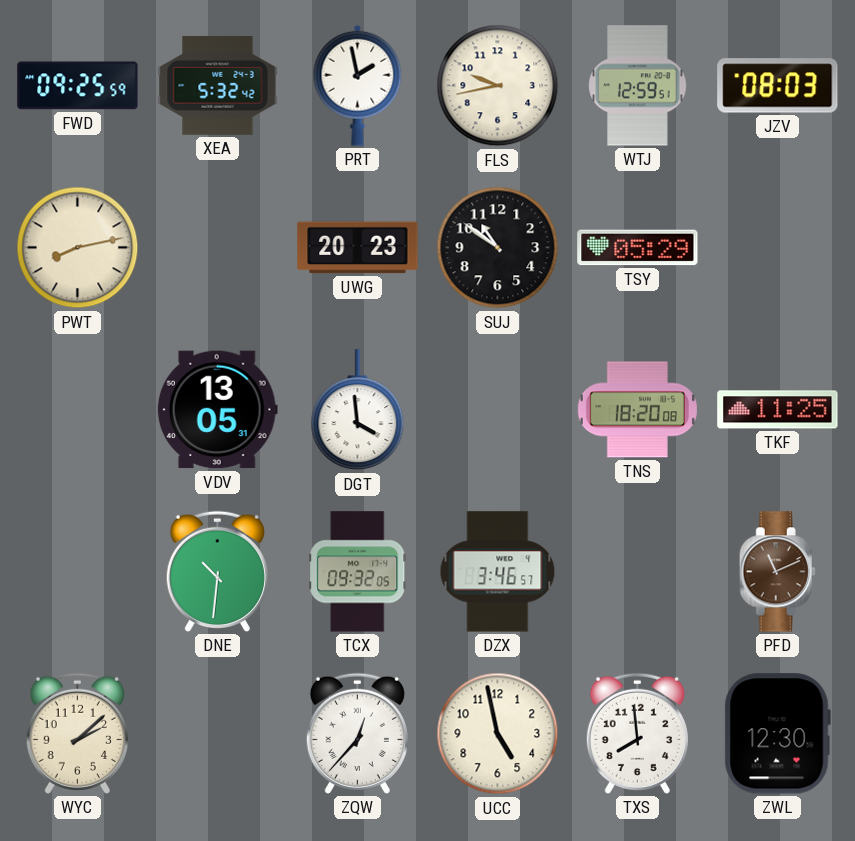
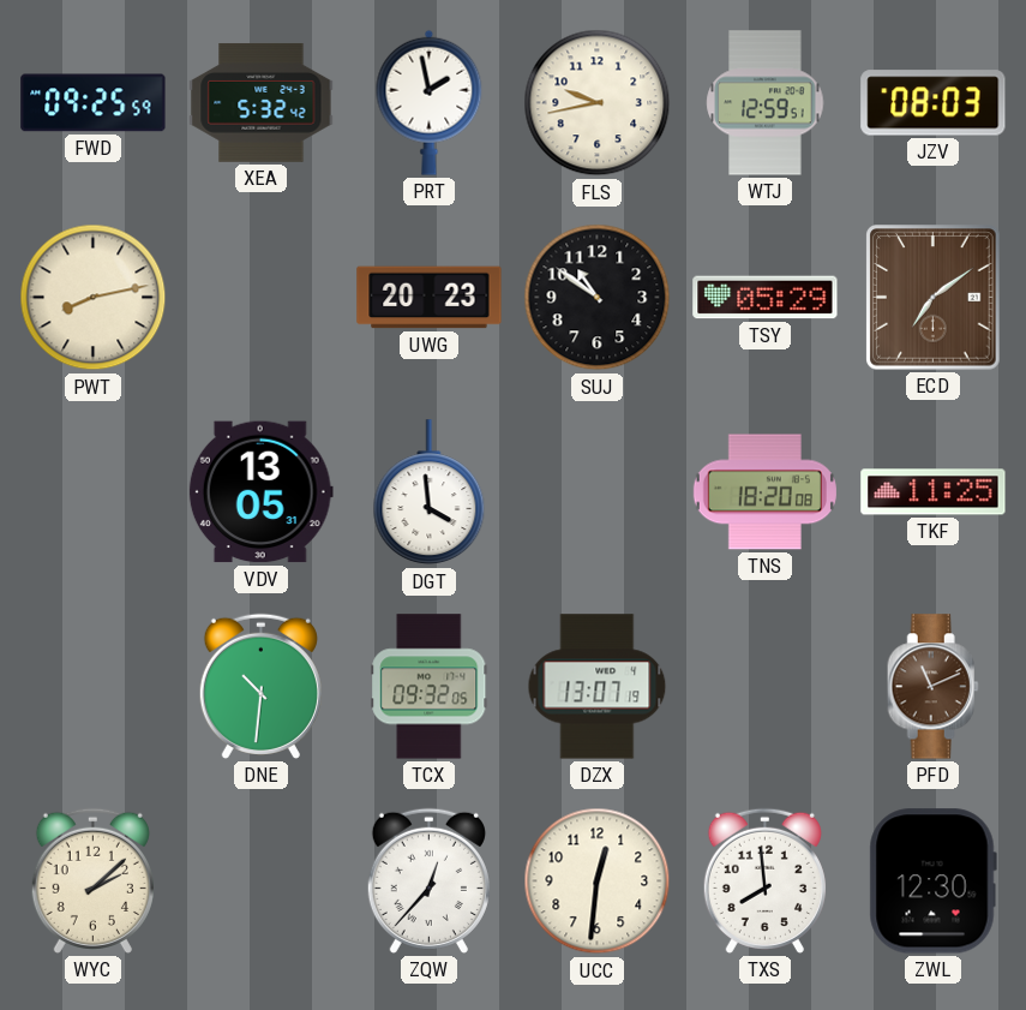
ECD: none -> 7:09
DZX: 3:46 -> 13:07
UCC: 4:58 -> 12:31
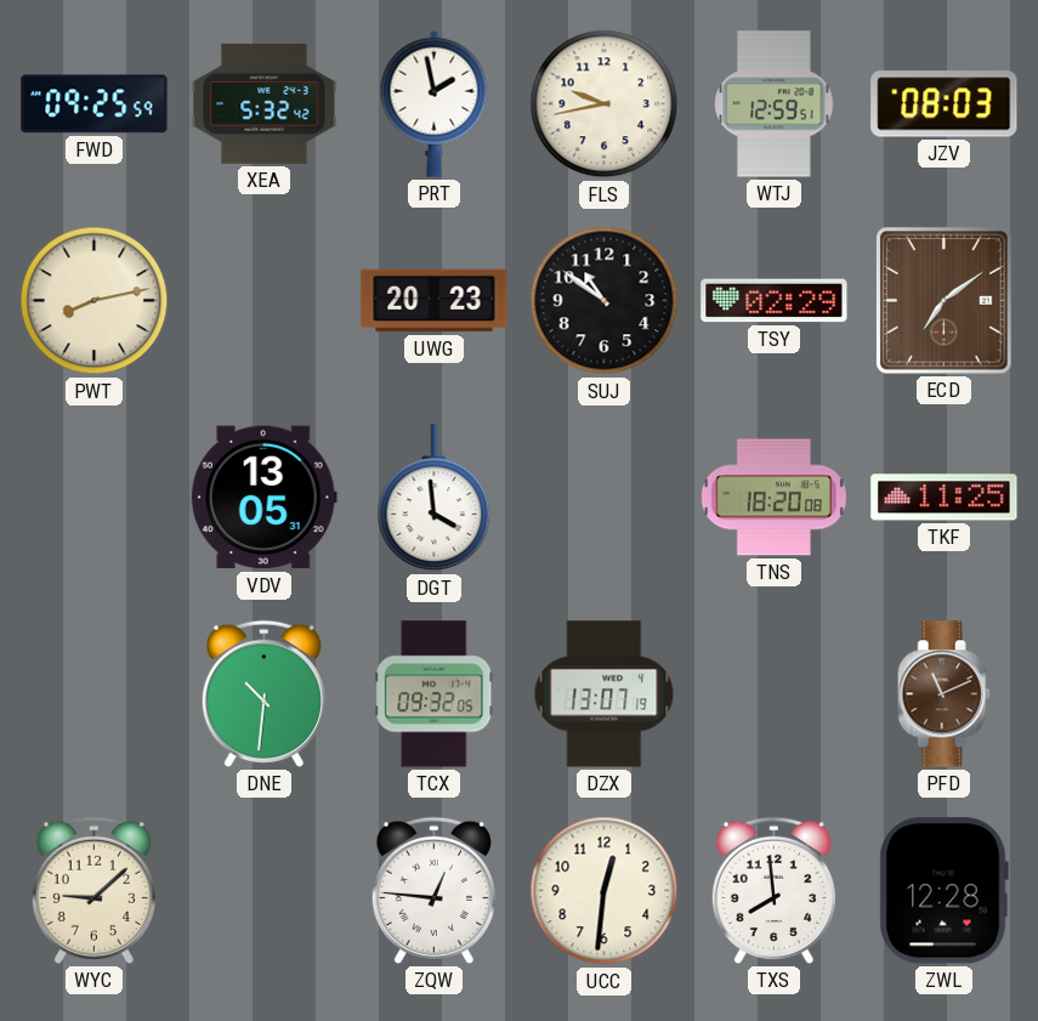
TSY: 05:29 -> 02:29
WYC: 2:08 -> 9:08
ZQW: 12:37 -> 12:46
ZWL: 12:30 -> 12:28
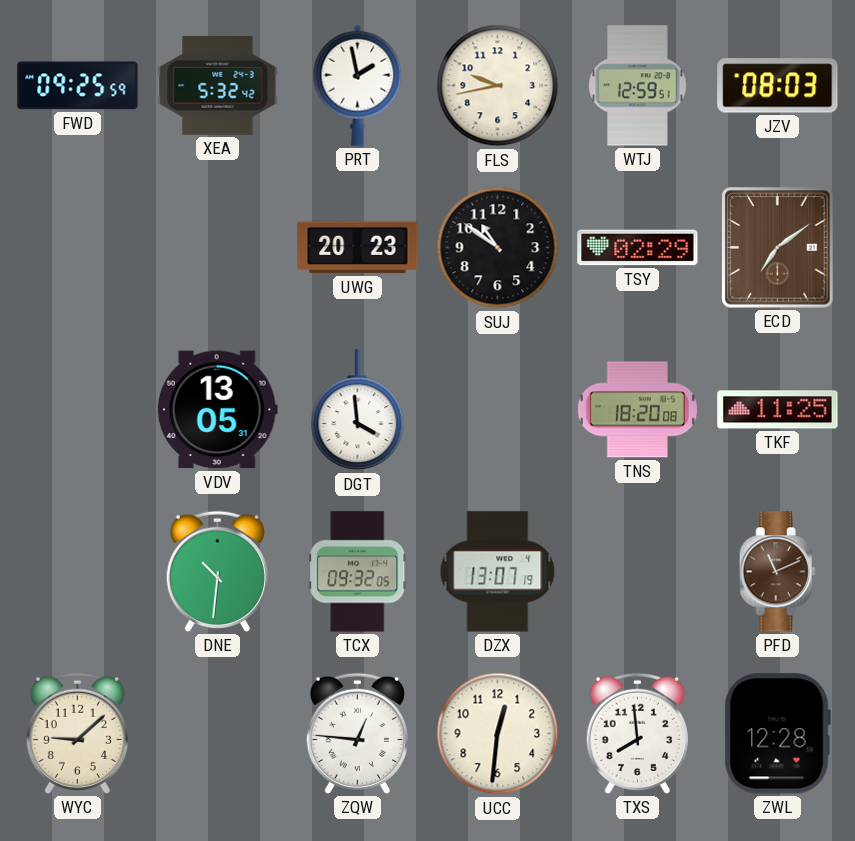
PWT: 8:13 -> none
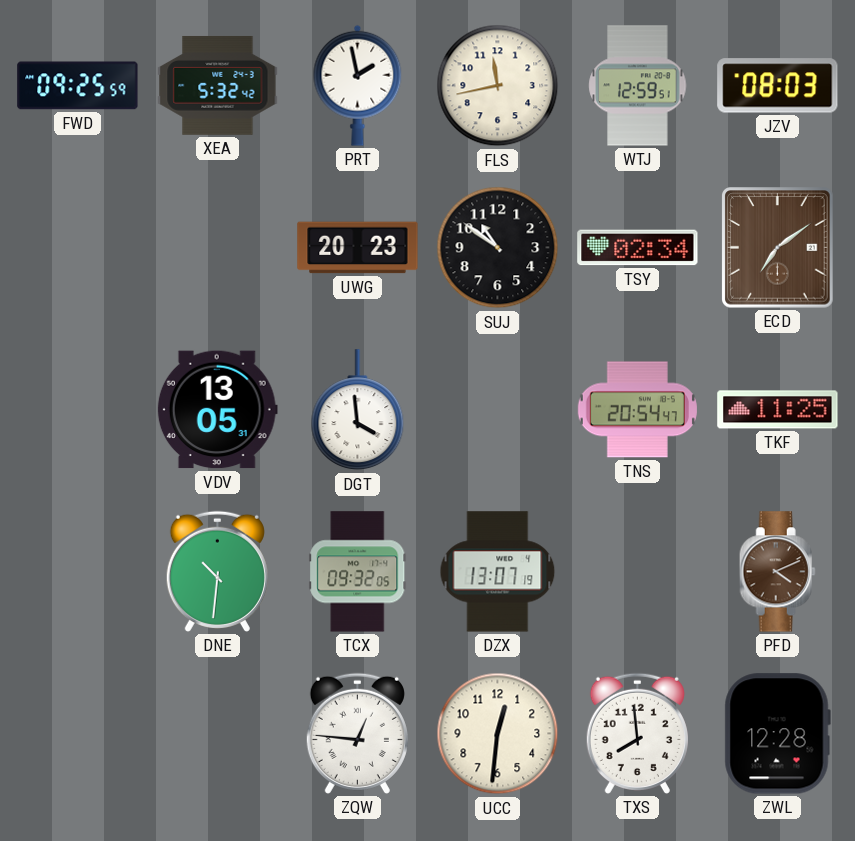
FLS: 9:43 -> 11:43
TSY: 02:29 -> 02:34
TNS: 18:20 -> 20:54
PFD: 11:11 -> 4:11
WYC: 9:08 -> none
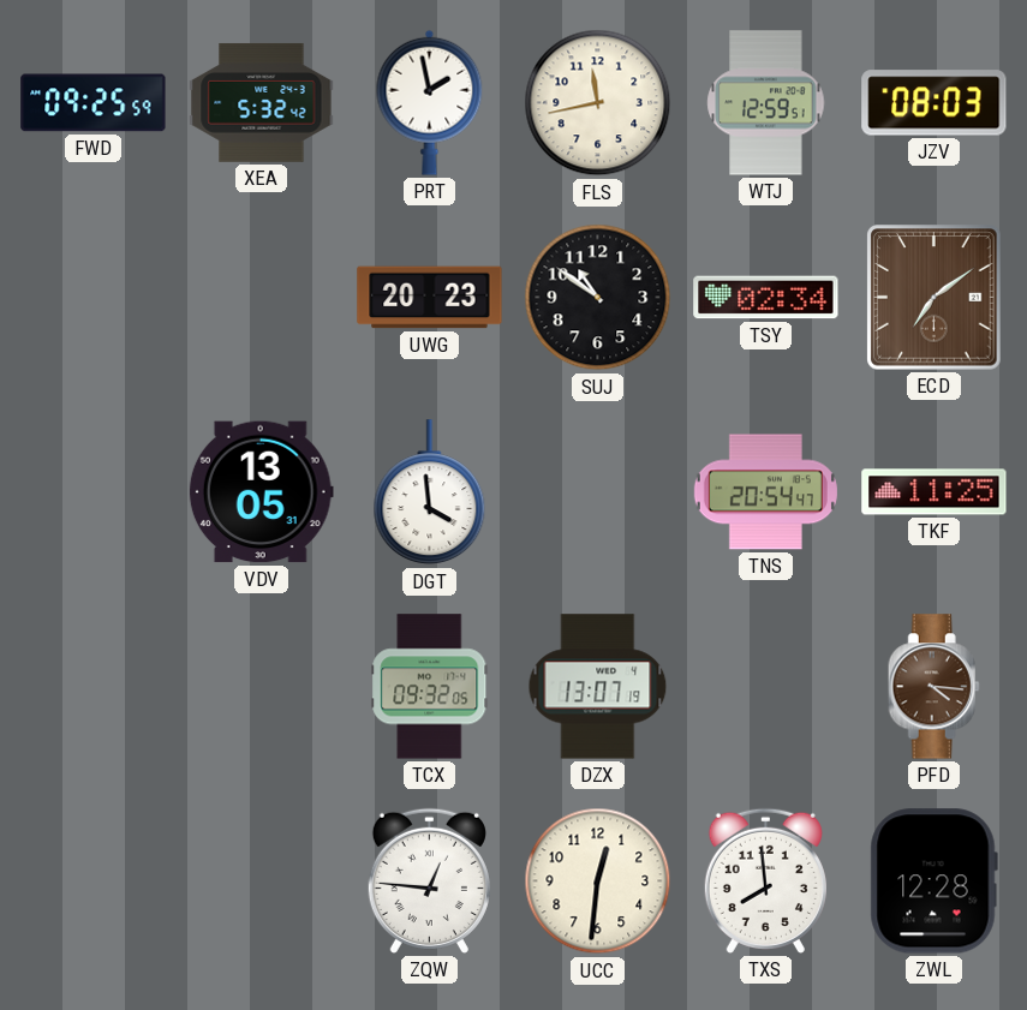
DNE: 10:31 -> none
PFD: 4:11 -> 4:16
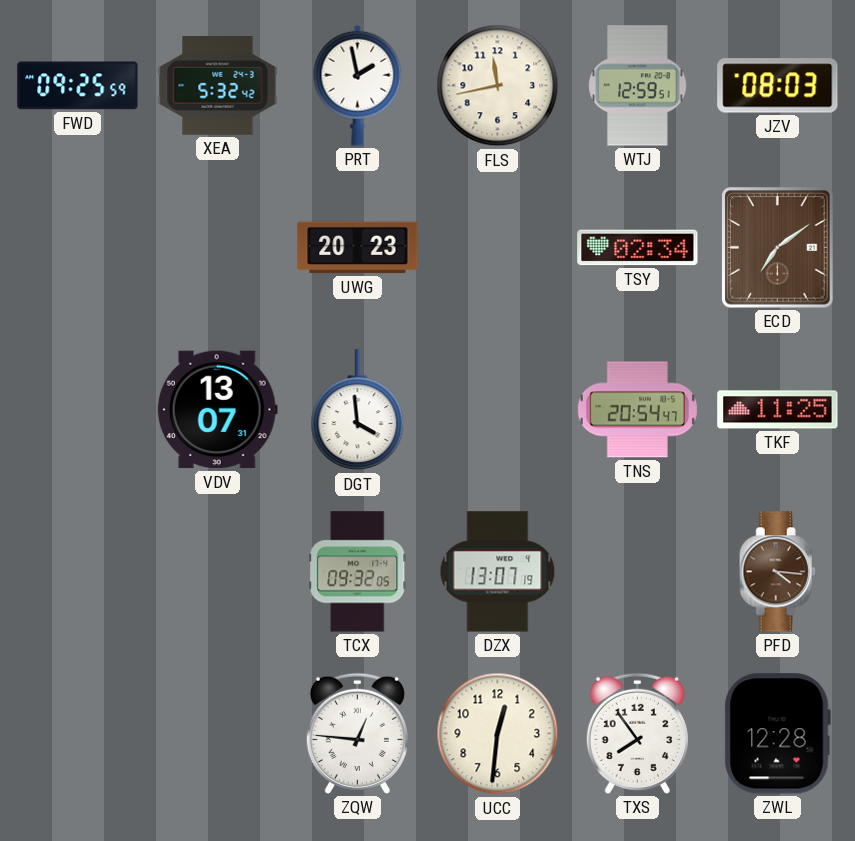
SUJ: 10:51 -> none
VDV: 13:05 -> 13:07
TXS: 7:59 -> 7:54
